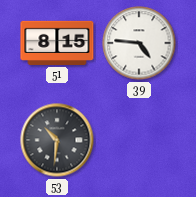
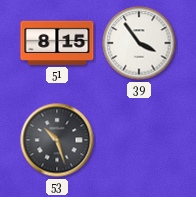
39: 4:46 -> 3:54
53: 10:31 -> 10:27
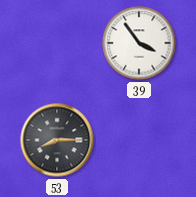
51: 8:15 -> none
53: 10:27 -> 8:15
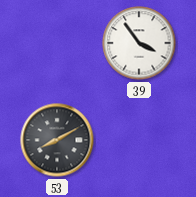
53: 8:15 -> 8:10
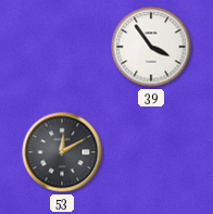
53: 8:10 -> 12:10
